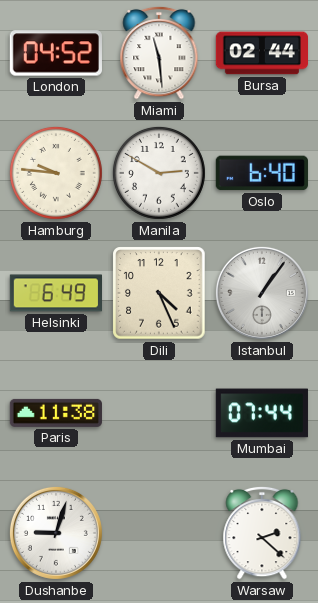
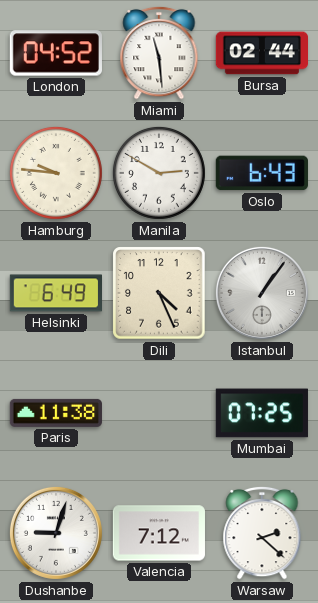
Oslo: 6:40 -> 6:43
Mumbai: 07:44 -> 07:25
Valencia: none -> 7:12
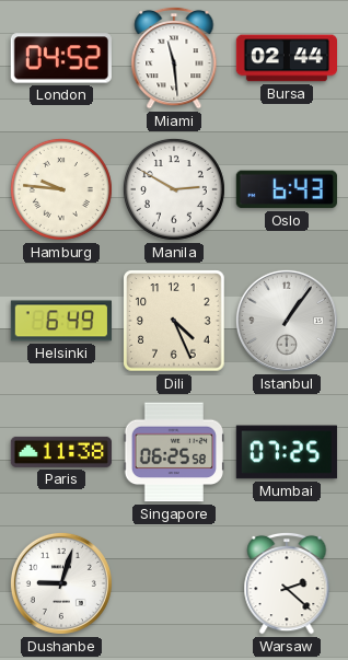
Singapore: none -> 06:25
Valencia: 7:12 -> none
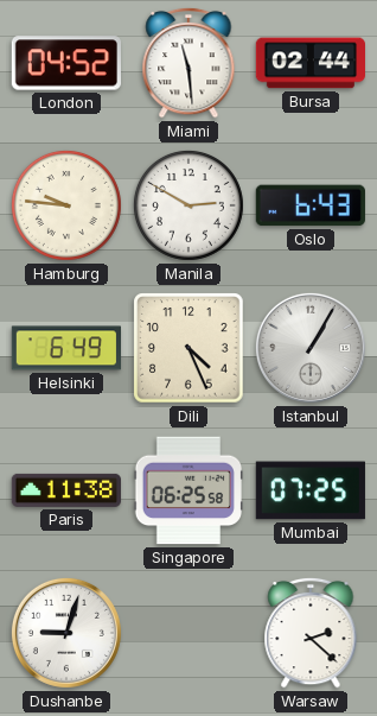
Istanbul: 1:06 -> 1:05
